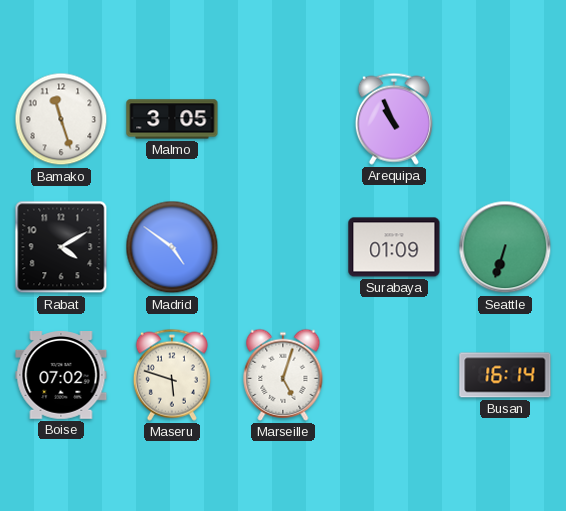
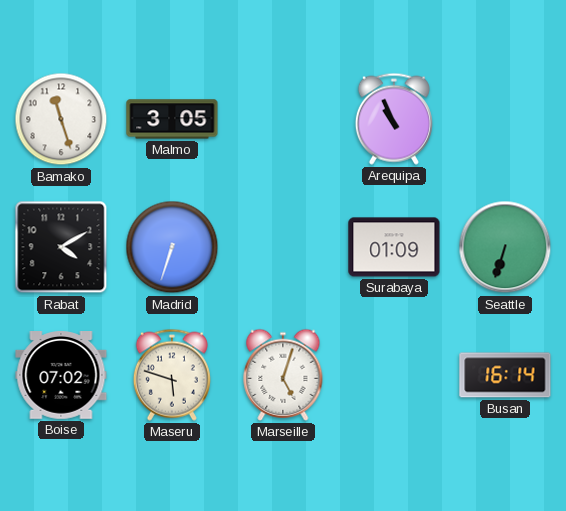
Madrid: 4:51 -> 6:33
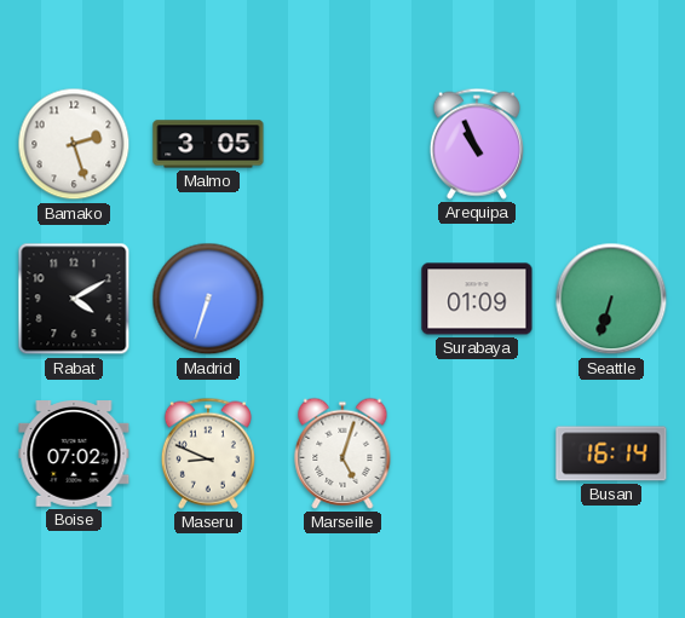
Bamako: 11:27 -> 2:27
Maseru: 5:48 -> 8:49
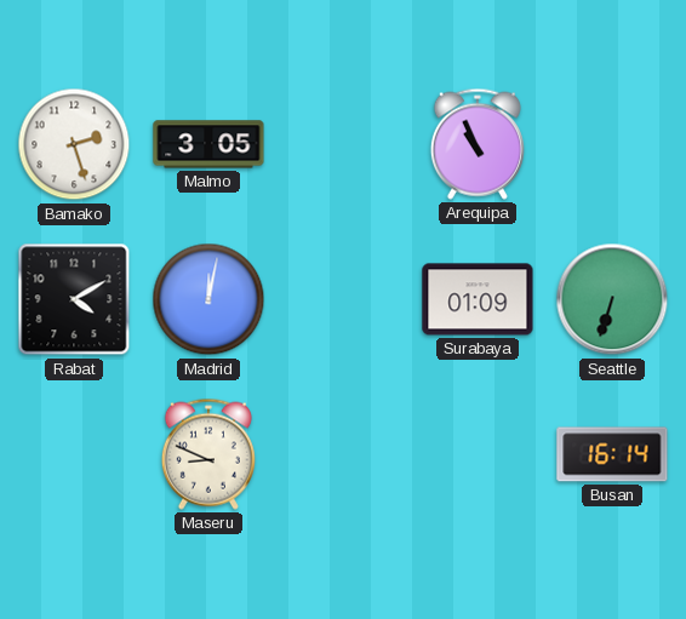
Madrid: 6:33 -> 12:02
Boise: 07:02 -> none
Marseille: 5:03 -> none
